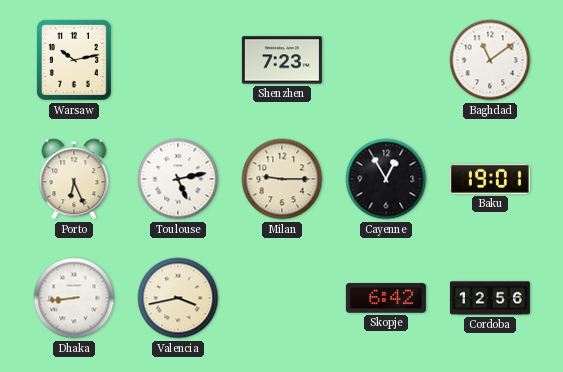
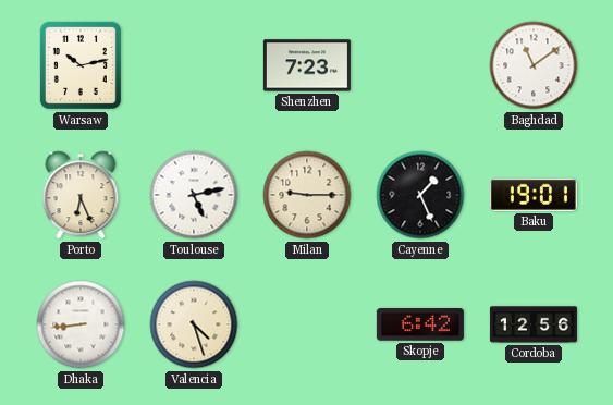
Cayenne: 12:55 -> 1:26
Valencia: 3:43 -> 4:27
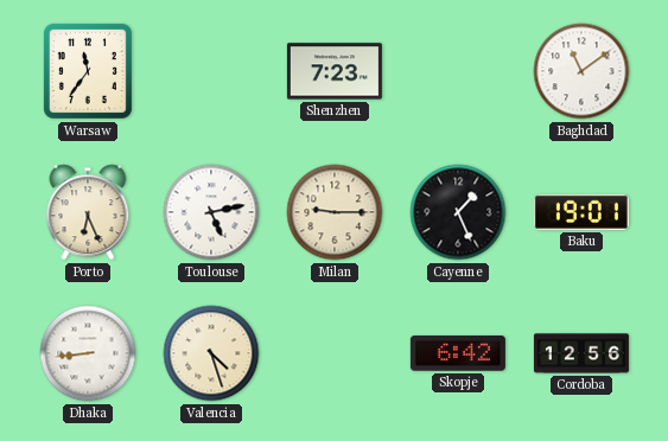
Warsaw: 10:13 -> 11:36
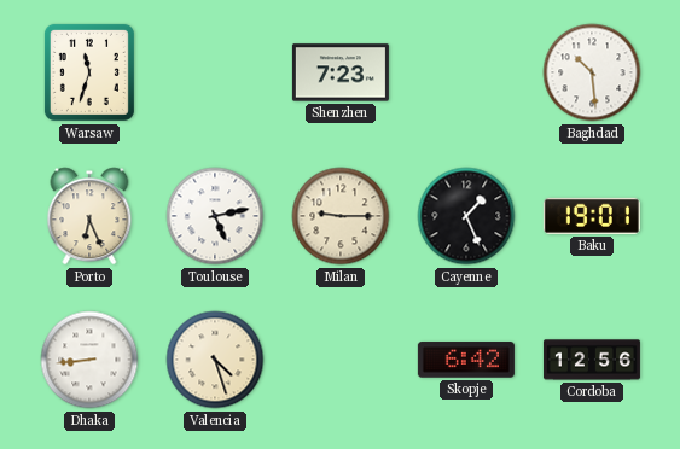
Warsaw: 11:36 -> 11:33
Baghdad: 11:09 -> 10:29
